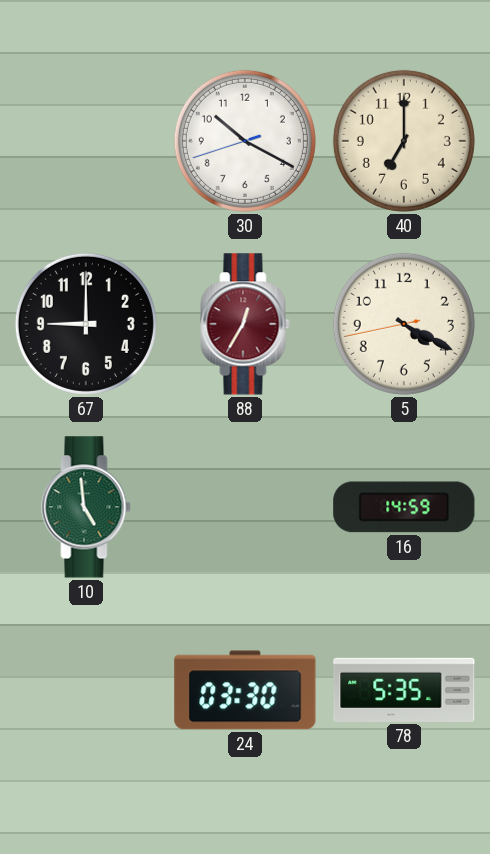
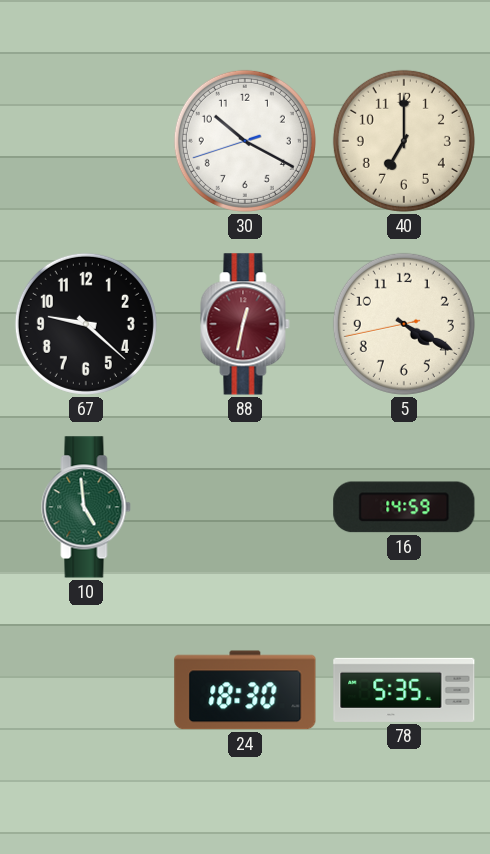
67: 9:00 -> 9:22
88: 12:35 -> 12:32
24: 03:30 -> 18:30
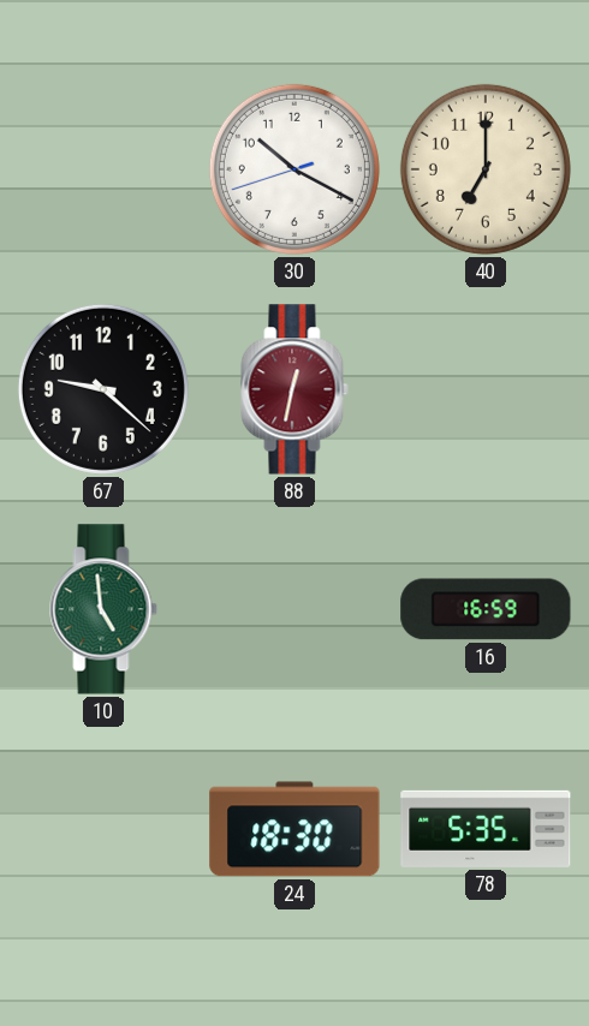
5: 4:19 -> none
16: 14:59 -> 16:59
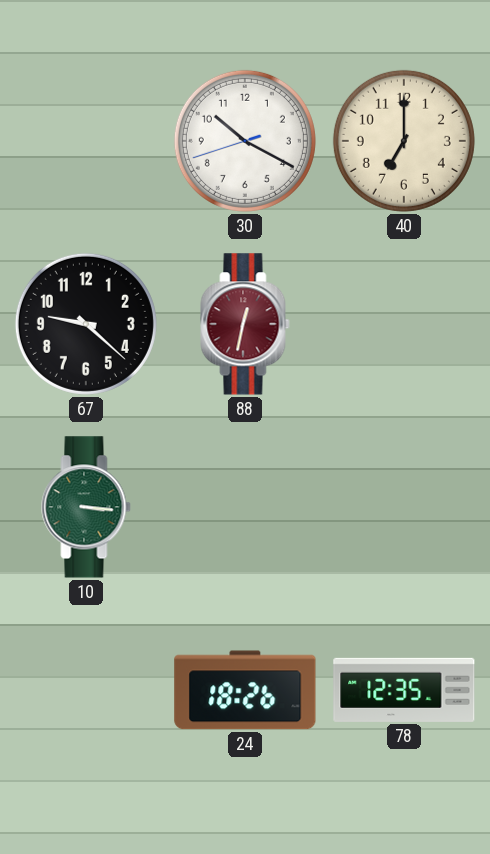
10: 4:59 -> 3:16
16: 16:59 -> none
24: 18:30 -> 18:26
78: 5:35 -> 12:35
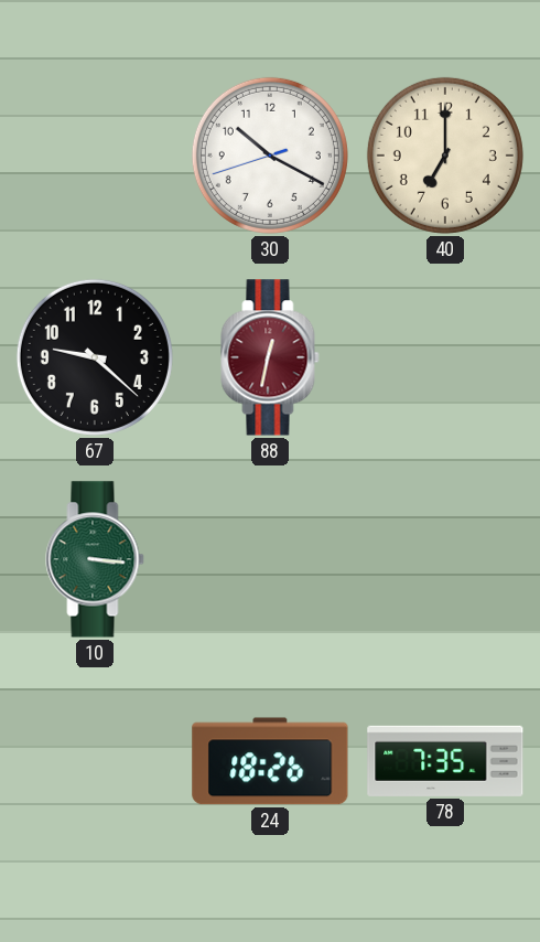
78: 12:35 -> 7:35
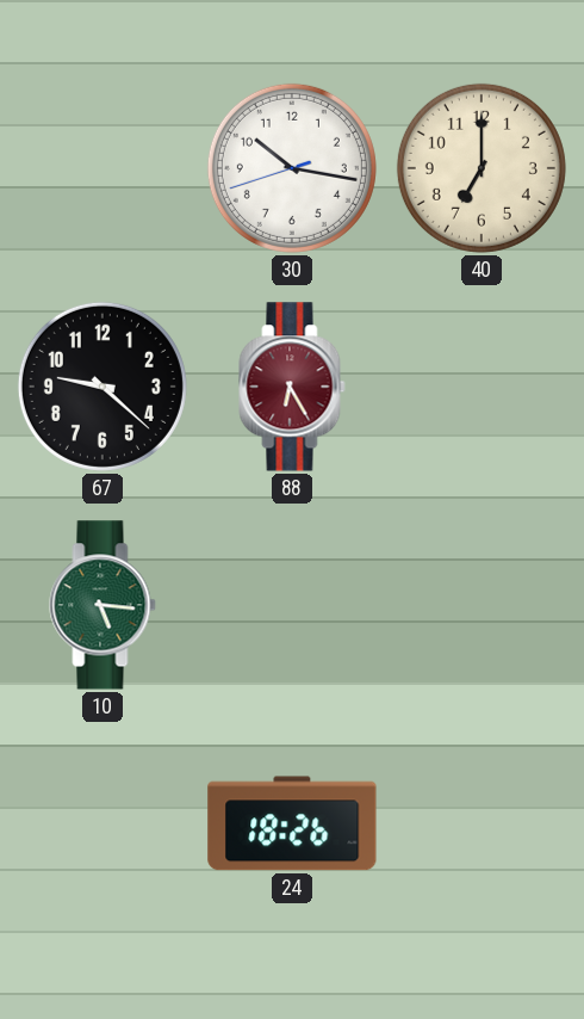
30: 10:19 -> 10:16
88: 12:32 -> 6:25
10: 3:16 -> 5:16
78: 7:35 -> none
